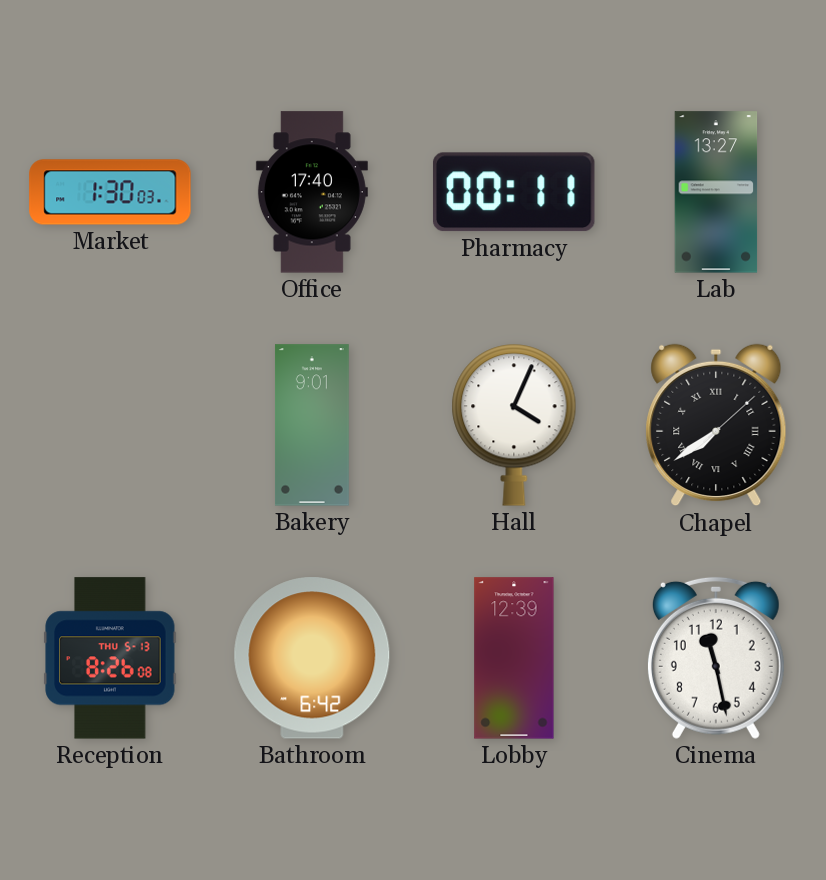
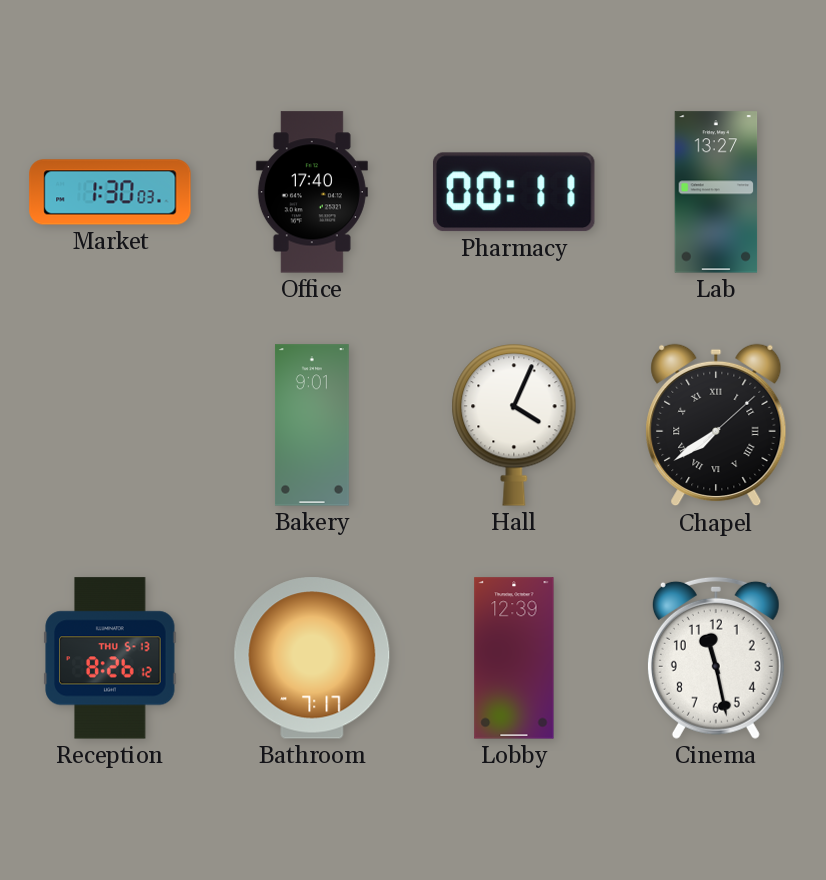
Reception: 8:26:08 -> 8:26:12
Bathroom: 6:42 -> 7:17
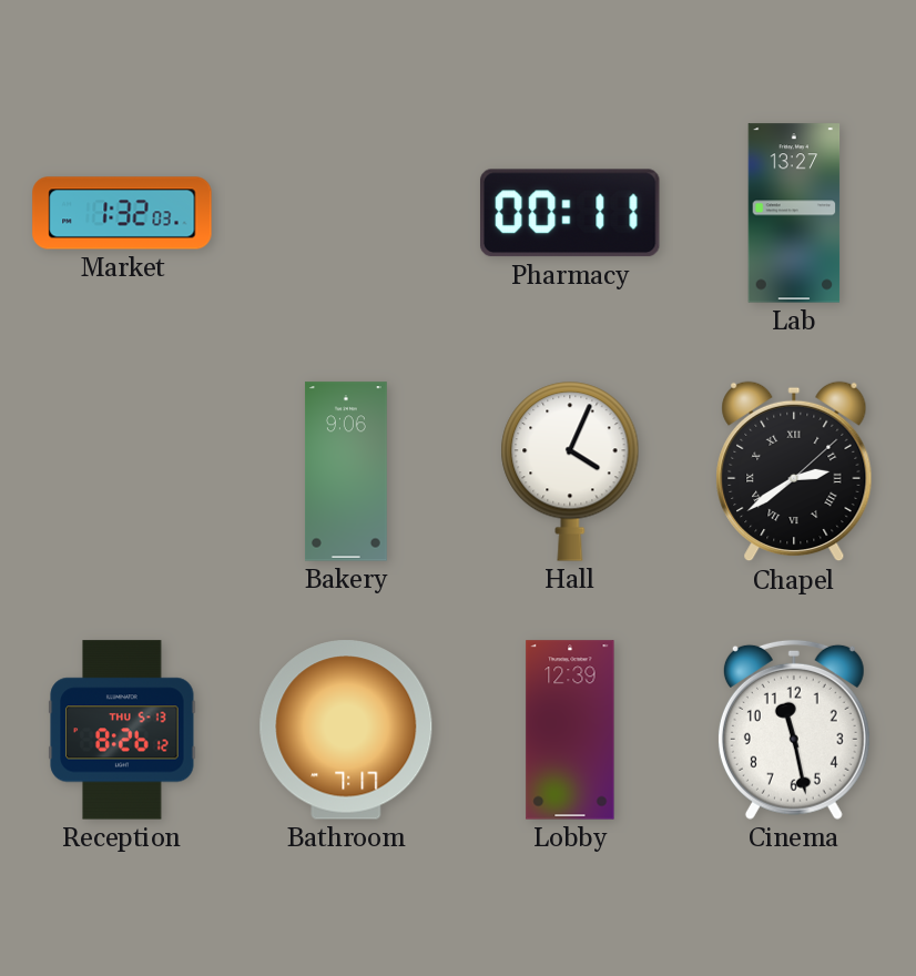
Market: 1:30 -> 1:32
Office: 17:40 -> none
Bakery: 9:01 -> 9:06
Chapel: 7:39 -> 2:39
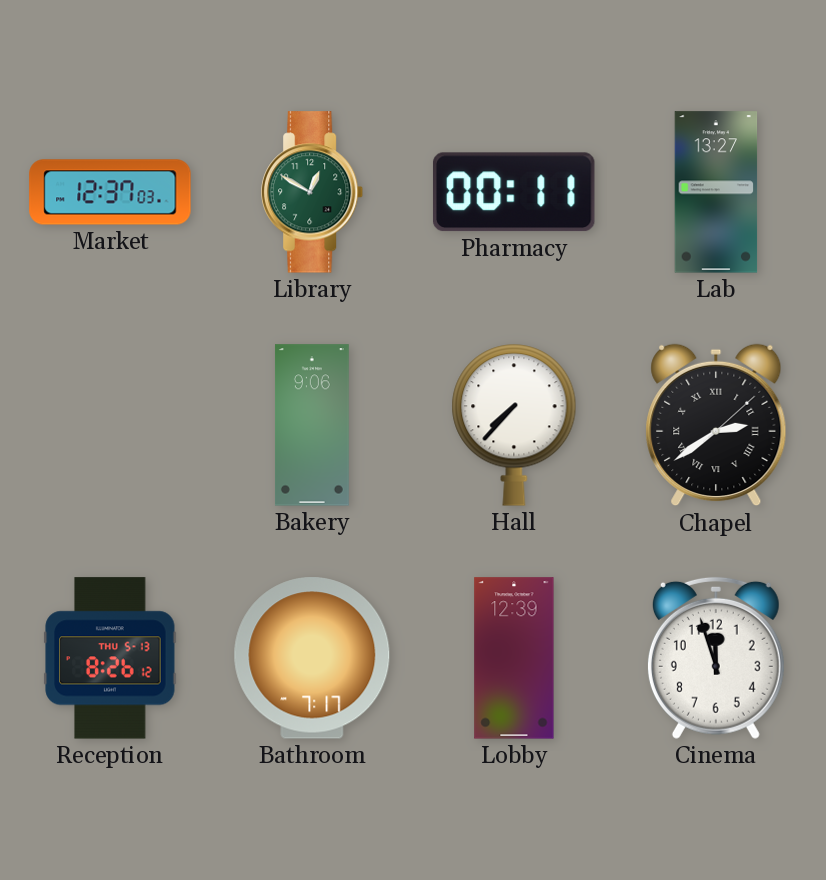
Market: 1:32 -> 12:37
Library: none -> 12:50
Hall: 4:04 -> 7:37
Cinema: 11:28 -> 11:57
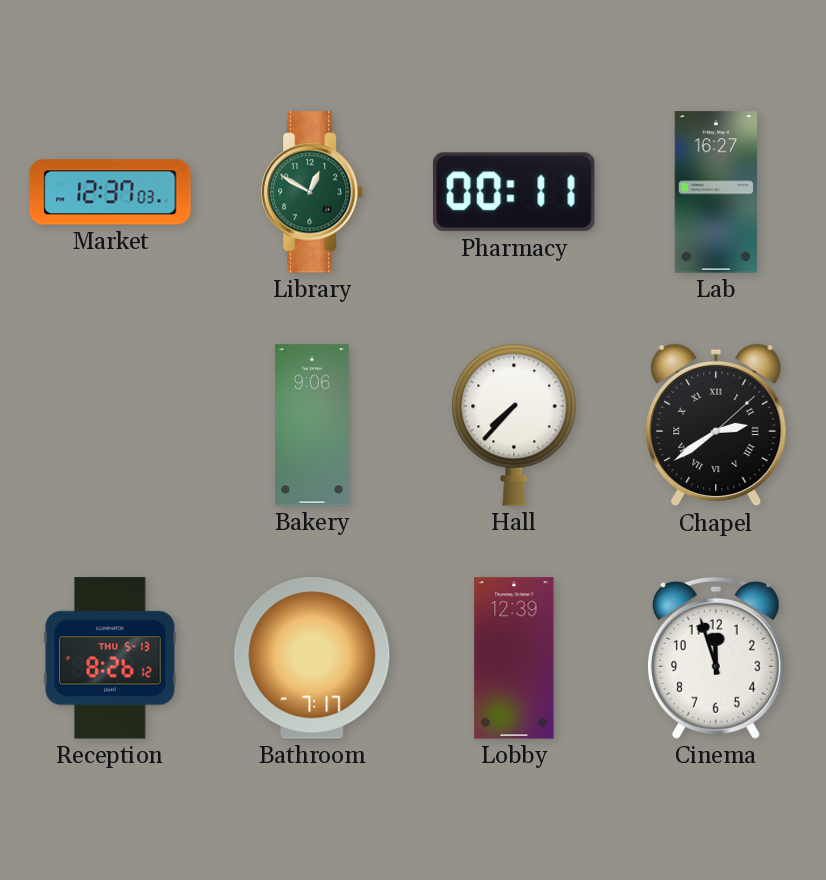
Lab: 13:27 -> 16:27
